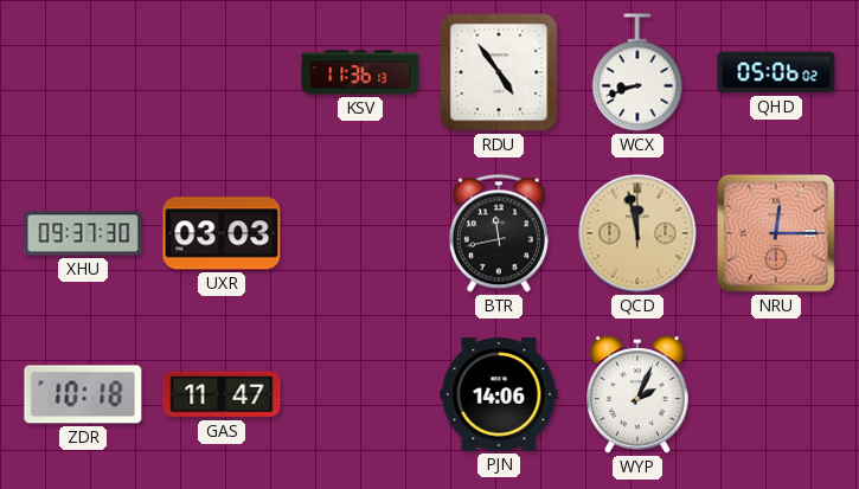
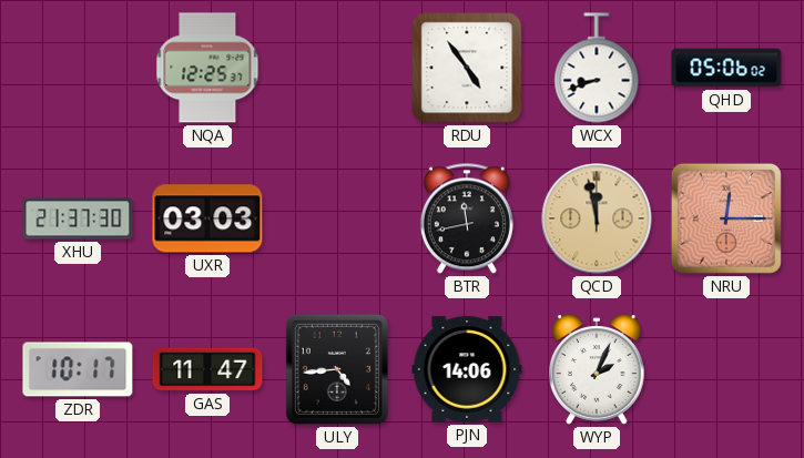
NQA: none -> 12:25
KSV: 11:36 -> none
XHU: 09:37 -> 21:37
ZDR: 10:18 -> 10:17
ULY: none -> 4:44
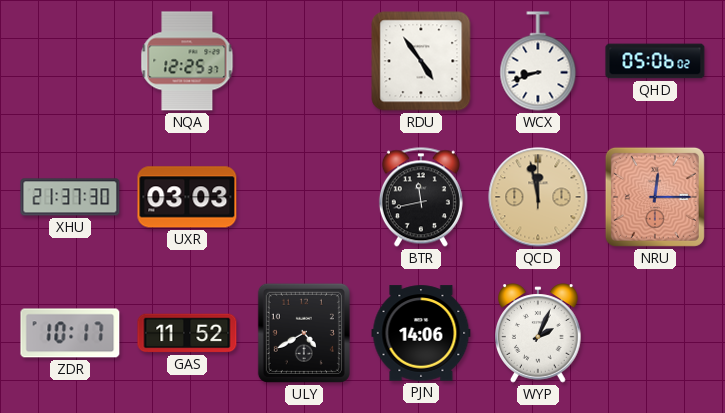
GAS: 11:47 -> 11:52
ULY: 4:44 -> 4:40
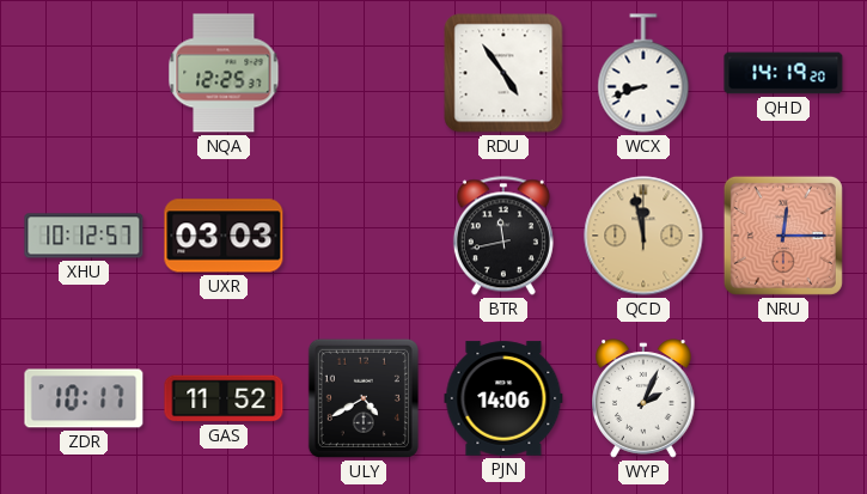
QHD: 05:06 -> 14:19
XHU: 21:37 -> 10:12
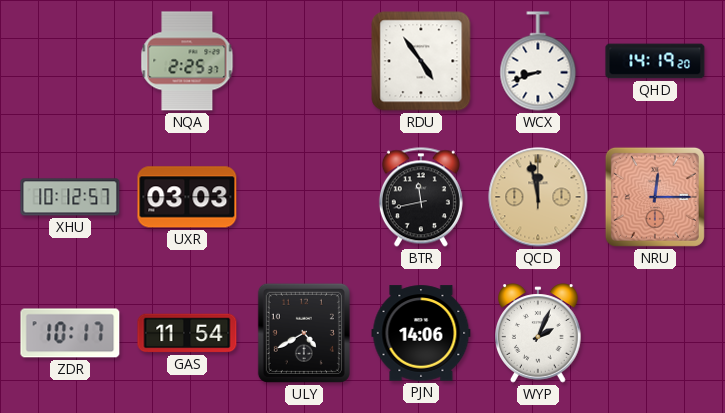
NQA: 12:25 -> 2:25
GAS: 11:52 -> 11:54
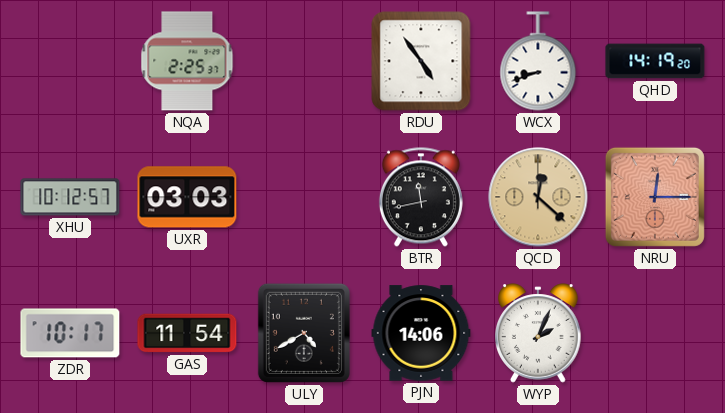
QCD: 11:58 -> 12:22
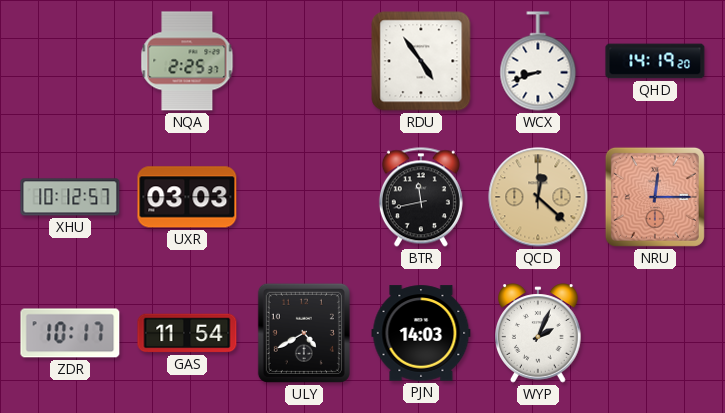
PJN: 14:06 -> 14:03
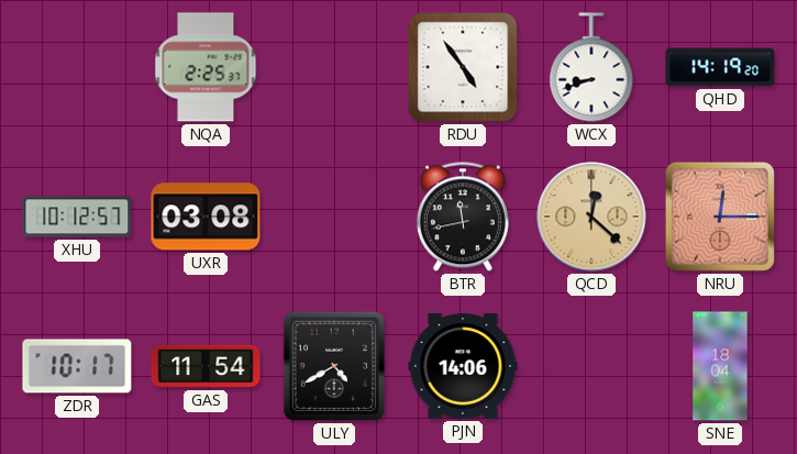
UXR: 03:03 -> 03:08
PJN: 14:03 -> 14:06
WYP: 2:04 -> none
SNE: none -> 18:04
